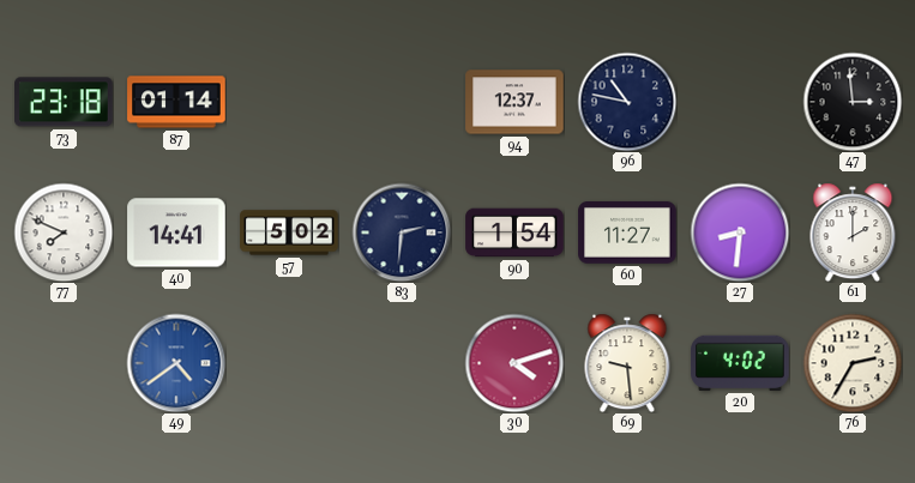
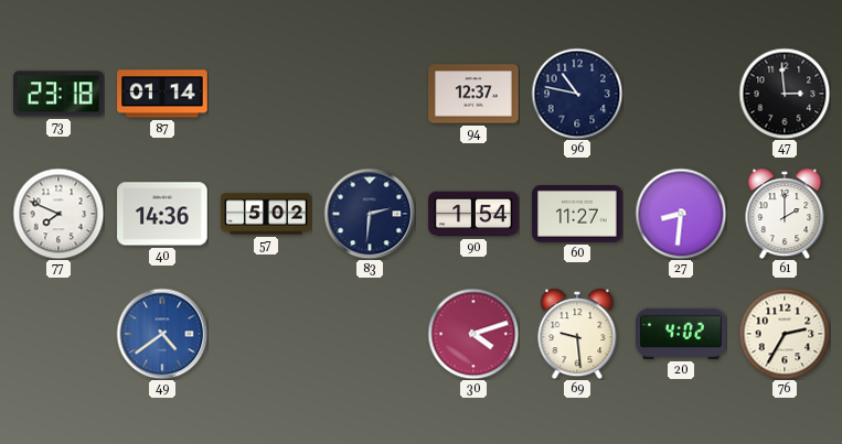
40: 14:41 -> 14:36
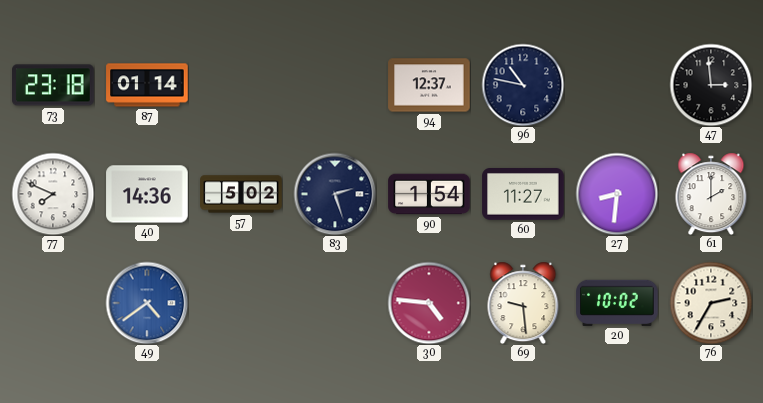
83: 2:31 -> 2:27
30: 4:12 -> 4:46
20: 4:02 -> 10:02
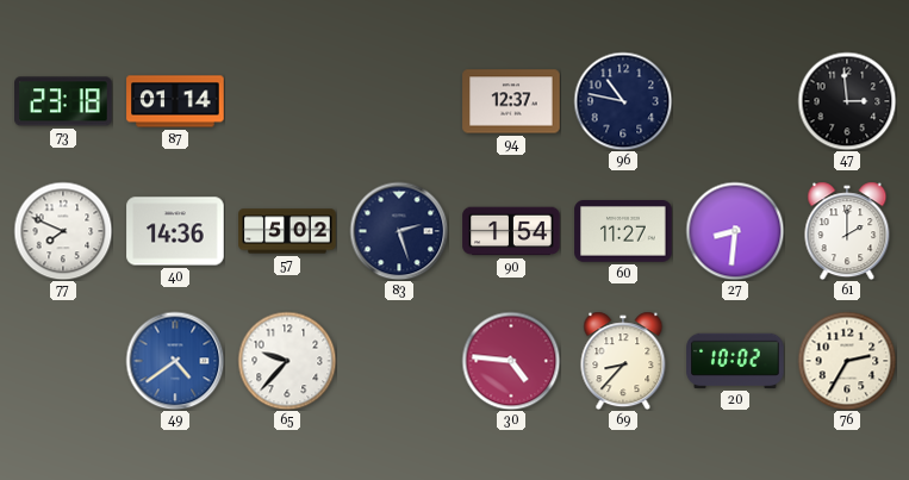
65: none -> 9:37
69: 9:29 -> 8:37
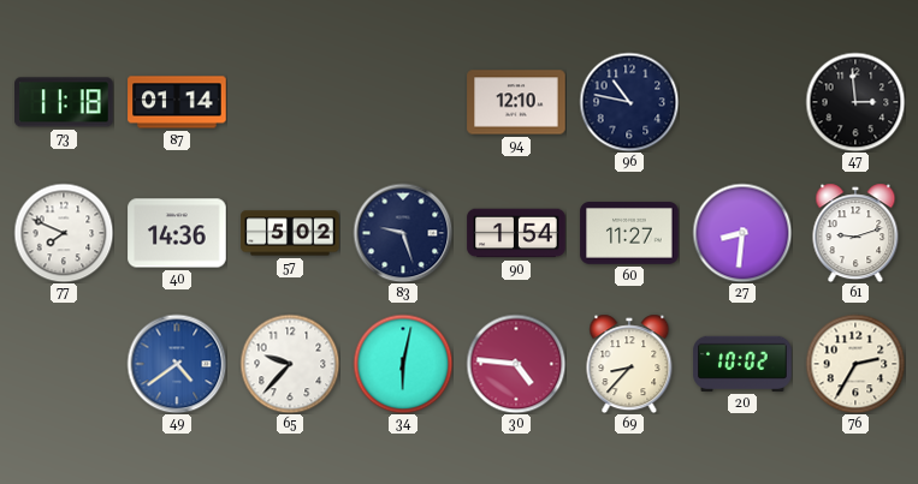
73: 23:18 -> 11:18
94: 12:37 -> 12:10
83: 2:27 -> 9:27
61: 2:00 -> 9:12
34: none -> 6:02
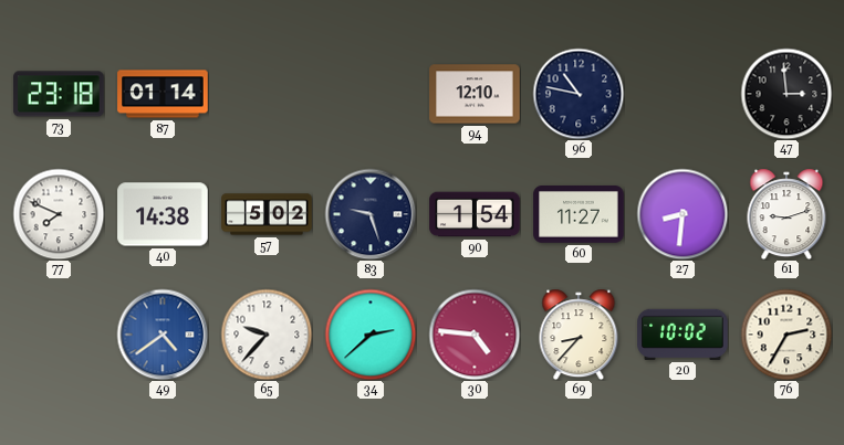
73: 11:18 -> 23:18
40: 14:36 -> 14:38
34: 6:02 -> 2:38
